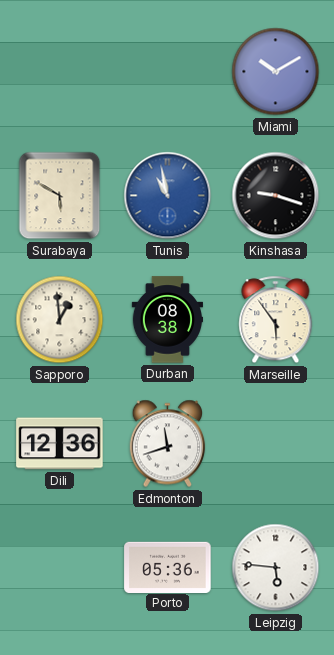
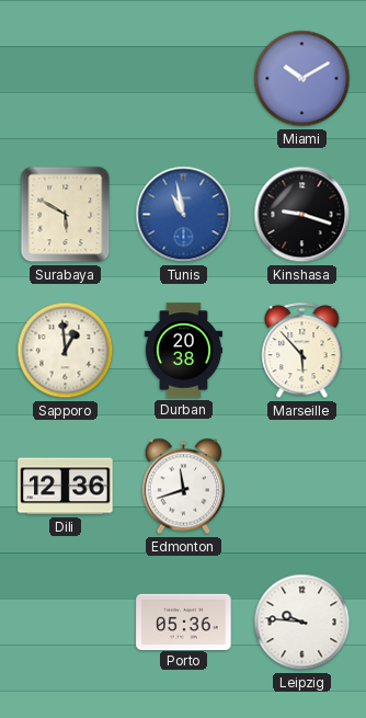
Durban: 08:38 -> 20:38
Marseille: 5:54 -> 5:53
Leipzig: 5:46 -> 9:46
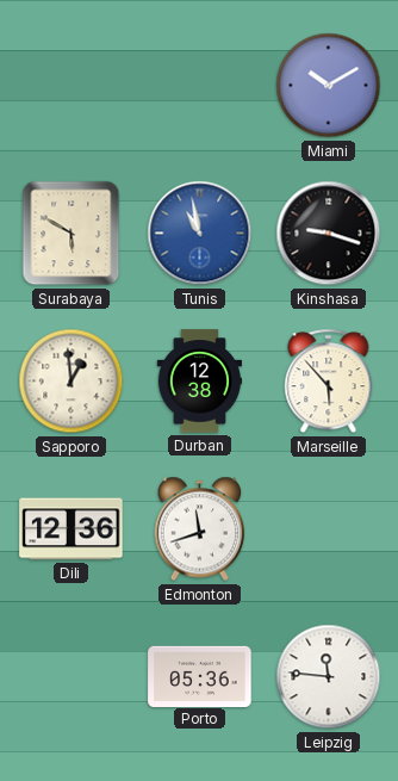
Durban: 20:38 -> 12:38
Leipzig: 9:46 -> 11:46
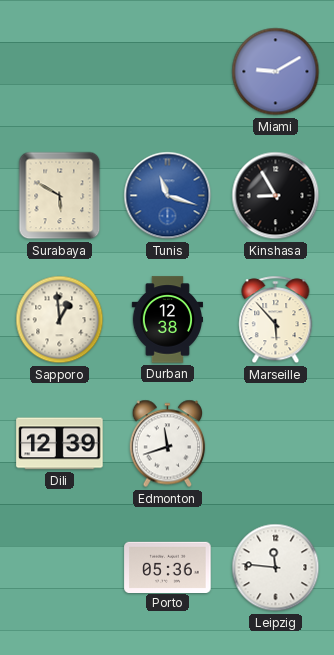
Miami: 10:10 -> 9:10
Tunis: 10:58 -> 11:18
Kinshasa: 9:18 -> 8:55
Dili: 12:36 -> 12:39
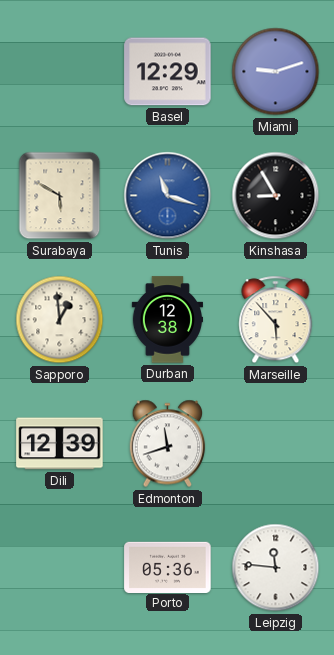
Basel: none -> 12:29
Miami: 9:10 -> 9:12
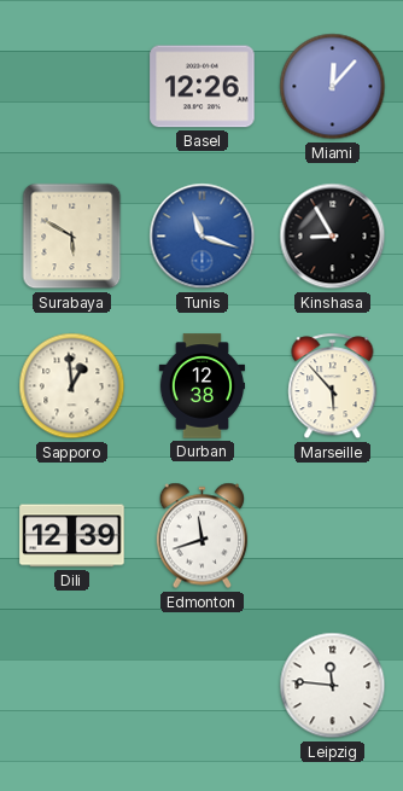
Basel: 12:29 -> 12:26
Miami: 9:12 -> 12:07
Porto: 05:36 -> none
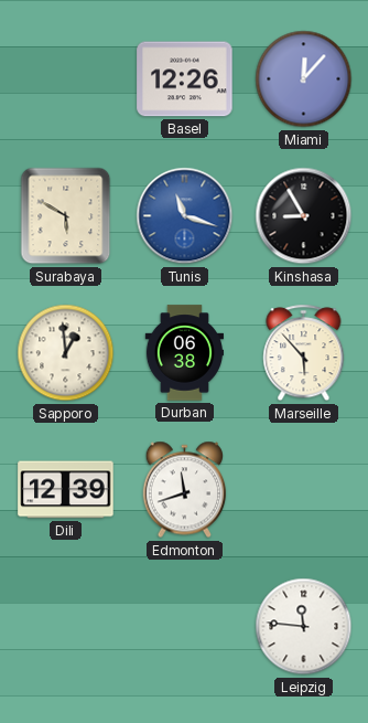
Durban: 12:38 -> 06:38
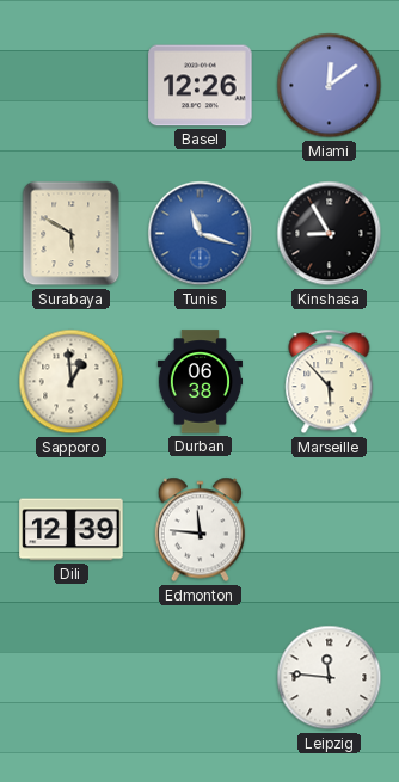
Miami: 12:07 -> 12:09
Edmonton: 11:42 -> 11:46
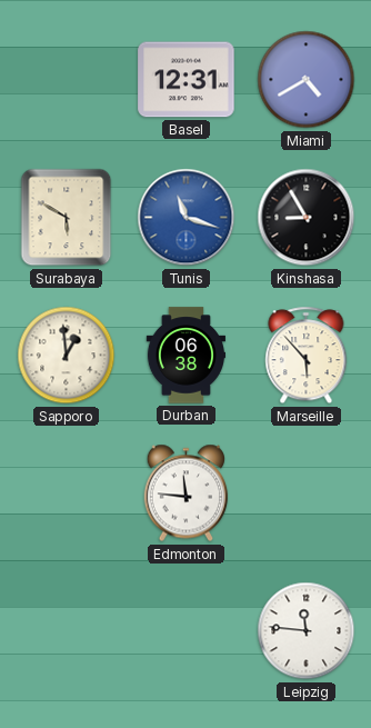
Basel: 12:26 -> 12:31
Miami: 12:09 -> 4:40
Dili: 12:39 -> none
